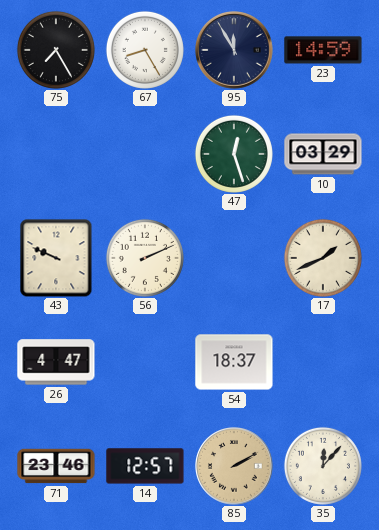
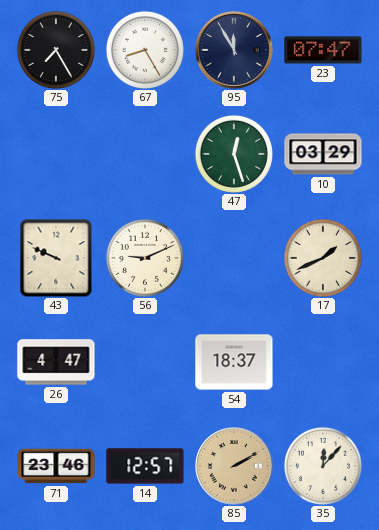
23: 14:59 -> 07:47
56: 2:11 -> 9:11
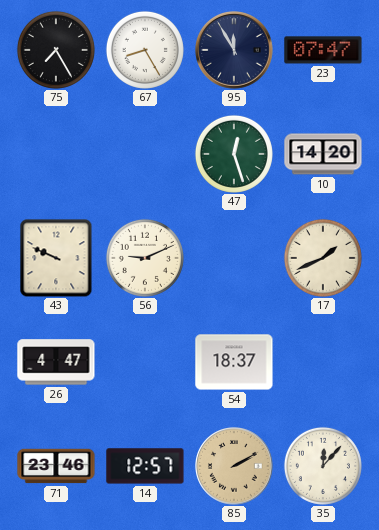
10: 03:29 -> 14:20
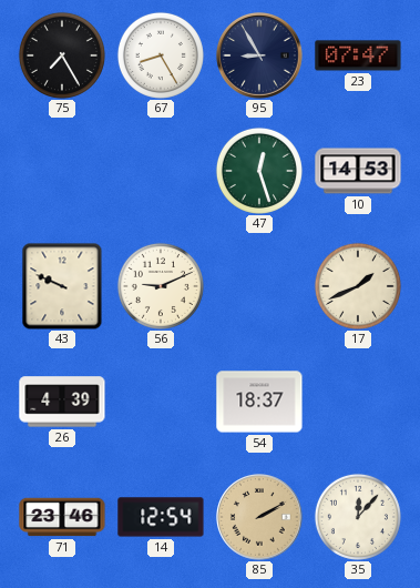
95: 11:55 -> 8:55
10: 14:20 -> 14:53
26: 4:47 -> 4:39
14: 12:57 -> 12:54
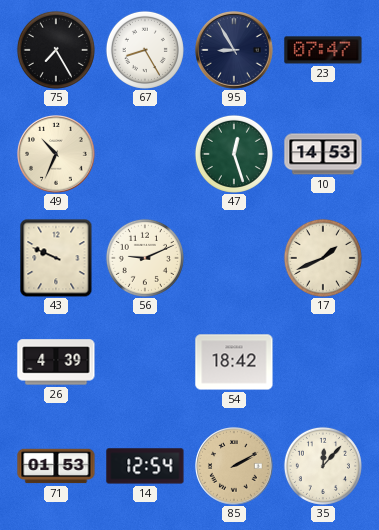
49: none -> 10:34
54: 18:37 -> 18:42
71: 23:46 -> 01:53
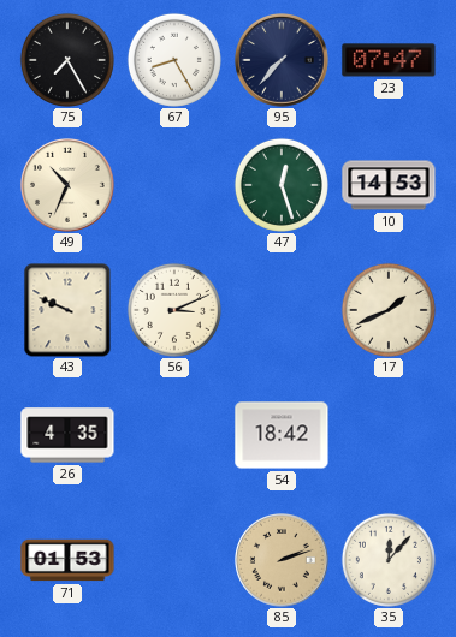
95: 8:55 -> 7:37
56: 9:11 -> 3:11
26: 4:39 -> 4:35
14: 12:54 -> none
85: 2:10 -> 2:12
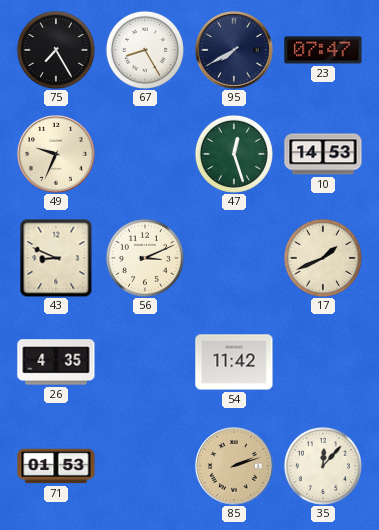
95: 7:37 -> 7:40
49: 10:34 -> 9:34
43: 9:49 -> 8:49
54: 18:42 -> 11:42
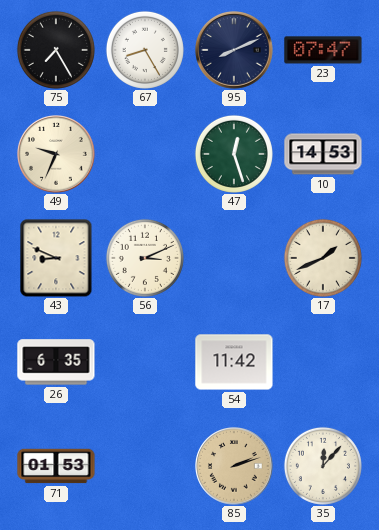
95: 7:40 -> 8:11
26: 4:35 -> 6:35
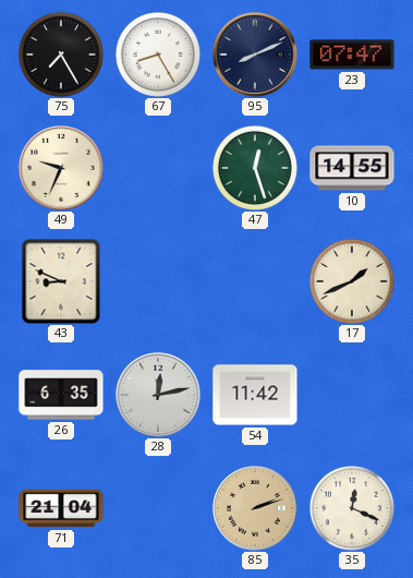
10: 14:53 -> 14:55
56: 3:11 -> none
28: none -> 12:13
71: 01:53 -> 21:04
35: 12:07 -> 12:19
